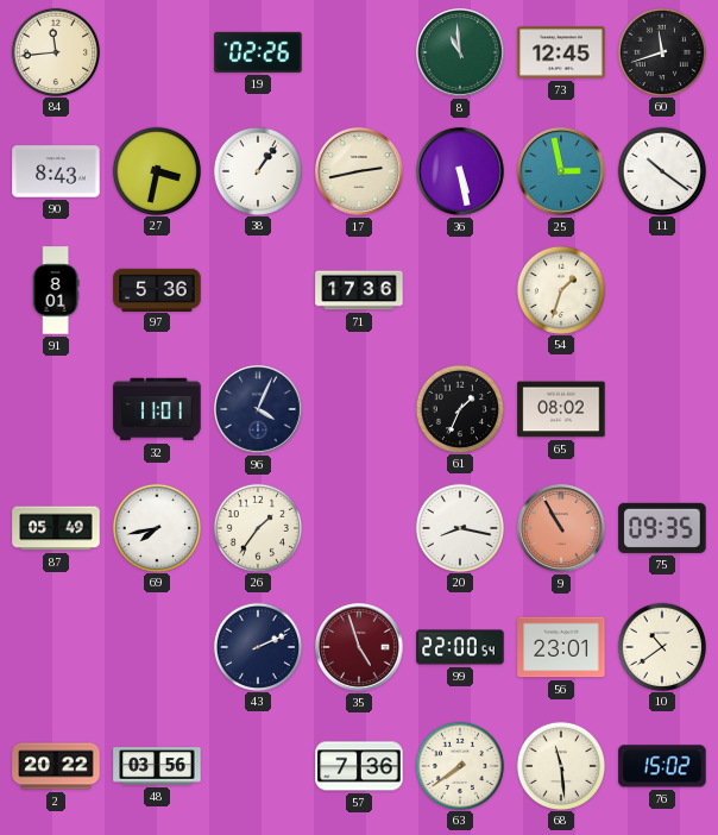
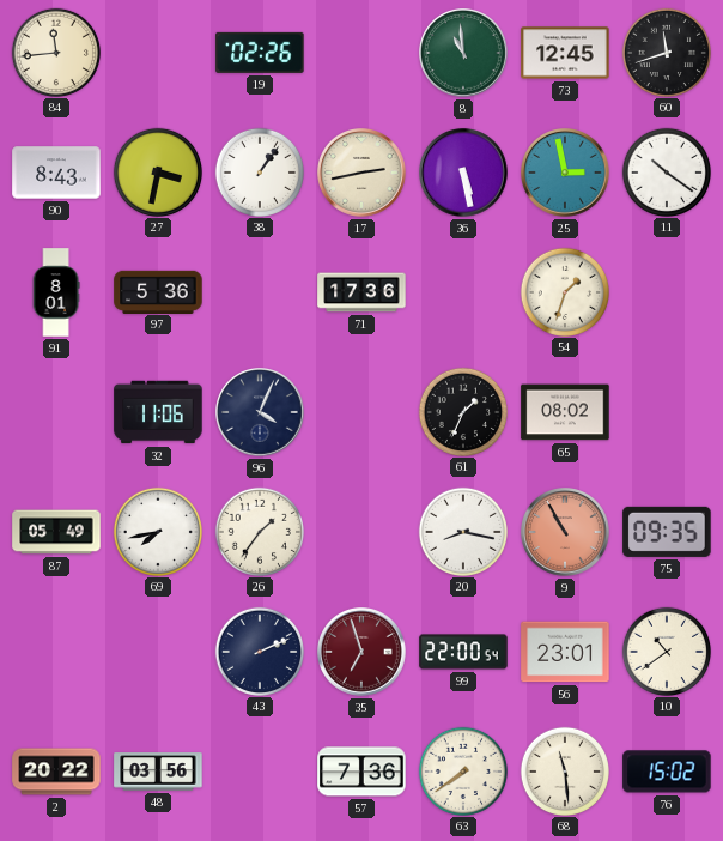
32: 11:01 -> 11:06
35: 4:57 -> 6:57
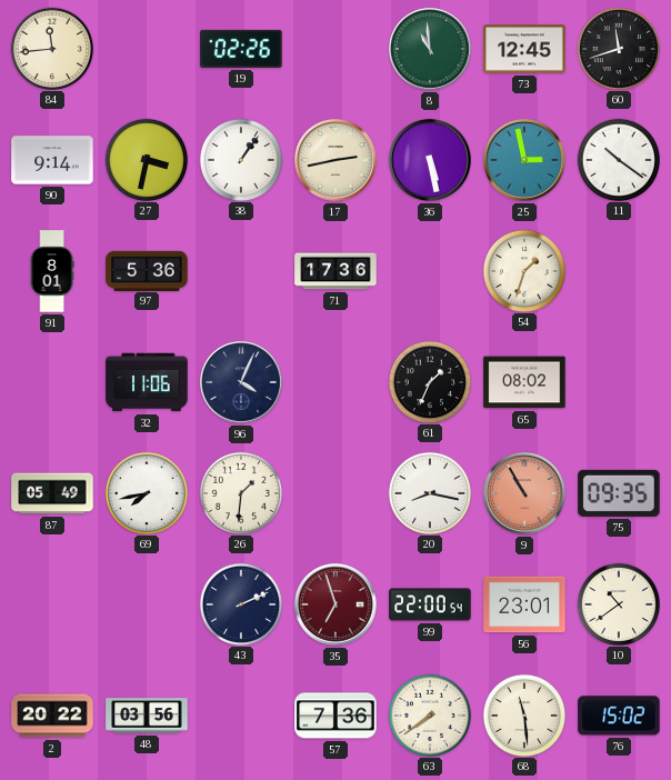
90: 8:43 -> 9:14
26: 1:36 -> 1:31
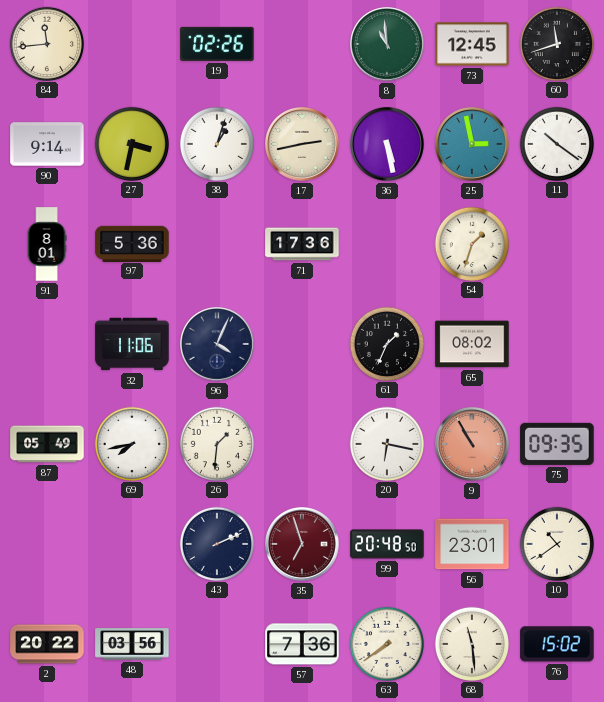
38: 1:06 -> 1:03
20: 8:17 -> 6:17
99: 22:00 -> 20:48
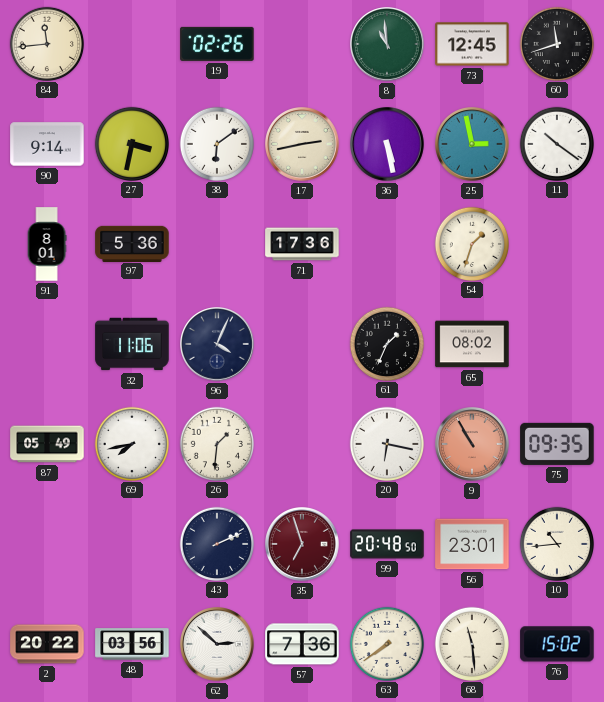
38: 1:03 -> 6:09
10: 10:39 -> 10:44
62: none -> 2:52
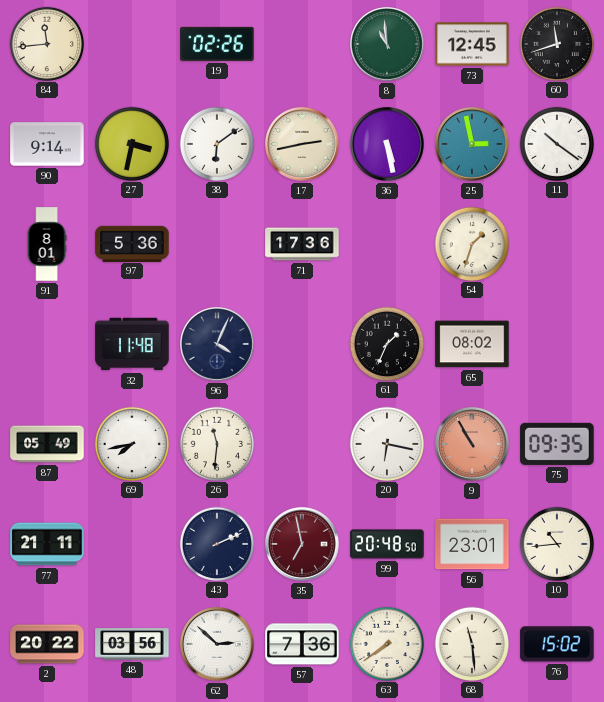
32: 11:06 -> 11:48
26: 1:31 -> 11:31
77: none -> 21:11
35: 6:57 -> 6:58
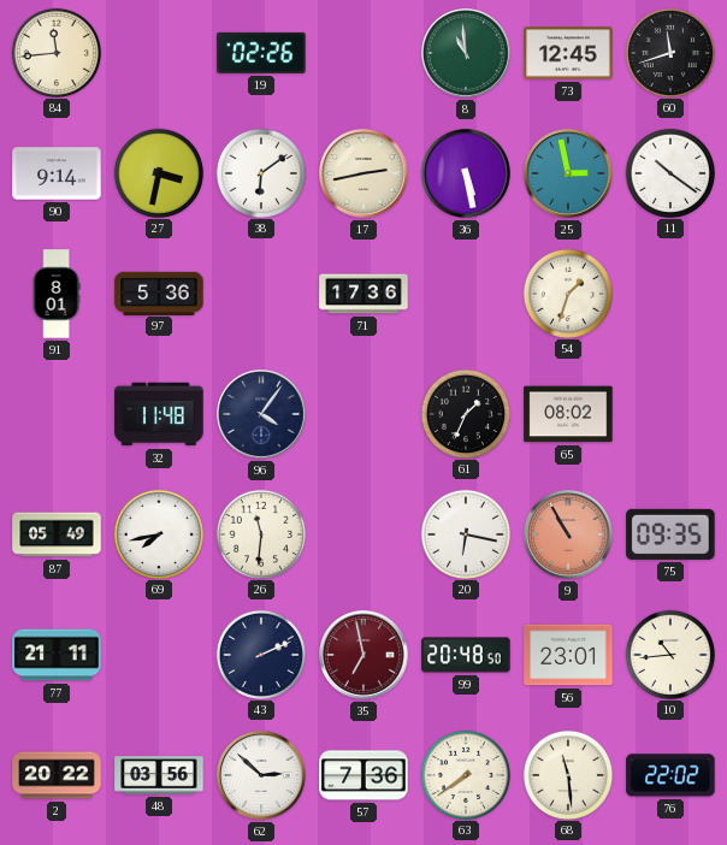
96: 4:04 -> 4:06
76: 15:02 -> 22:02
